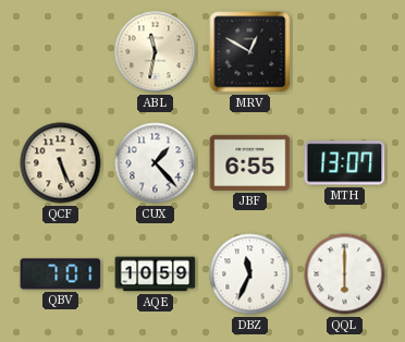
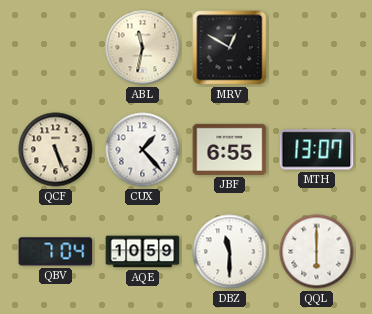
QBV: 7:01 -> 7:04
DBZ: 11:34 -> 11:30
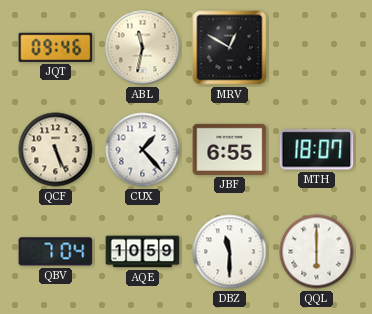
JQT: none -> 09:46
MTH: 13:07 -> 18:07
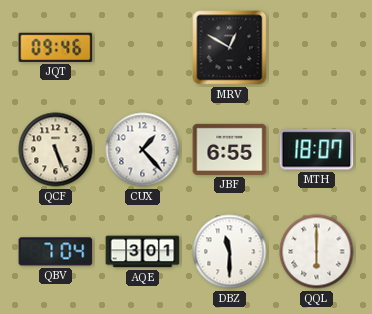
ABL: 11:32 -> none
AQE: 10:59 -> 3:01
